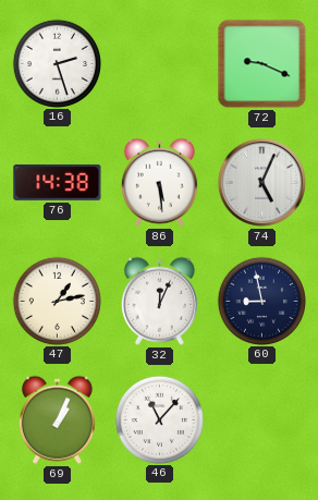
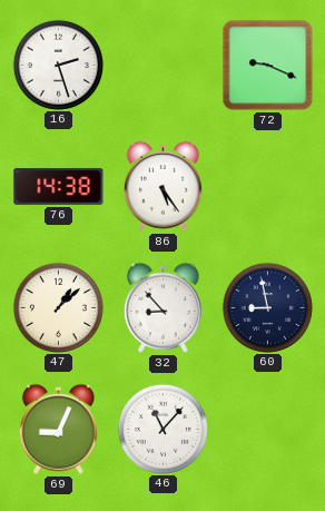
86: 5:29 -> 5:24
74: 5:04 -> none
47: 1:13 -> 1:08
32: 12:04 -> 8:53
69: 1:04 -> 9:04
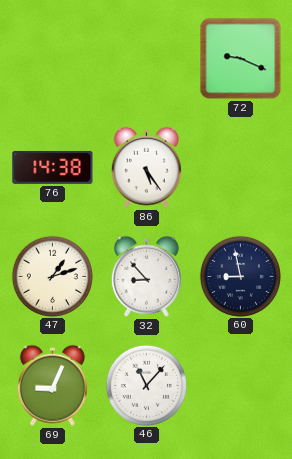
16: 2:27 -> none
47: 1:08 -> 1:12
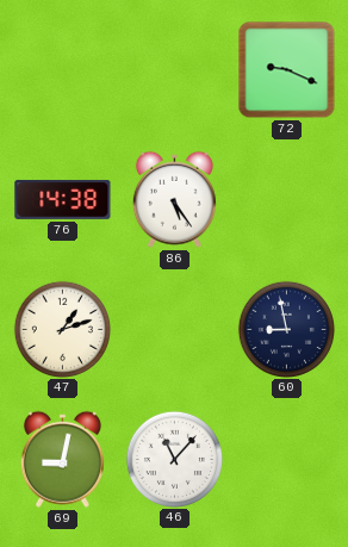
32: 8:53 -> none
69: 9:04 -> 9:02
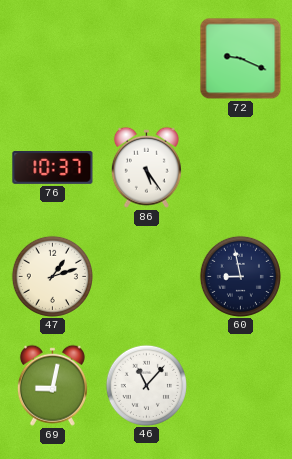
76: 14:38 -> 10:37
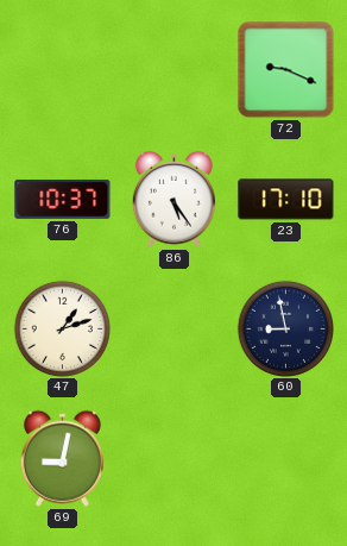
23: none -> 17:10
46: 11:07 -> none
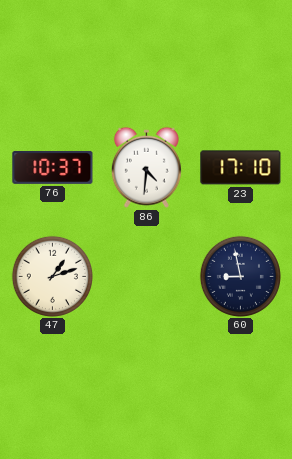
72: 9:19 -> none
86: 5:24 -> 4:31
69: 9:02 -> none
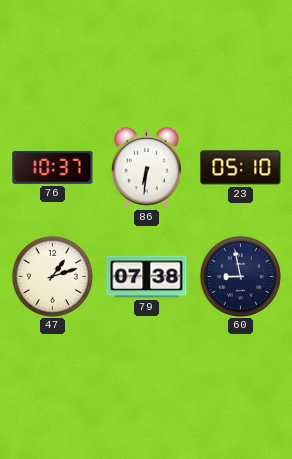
86: 4:31 -> 6:31
23: 17:10 -> 05:10
79: none -> 07:38
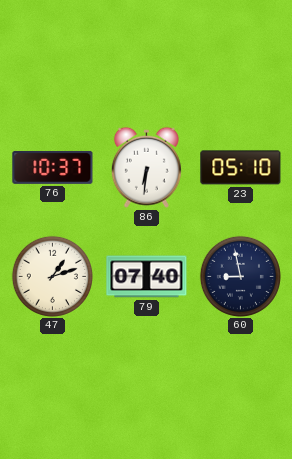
79: 07:38 -> 07:40
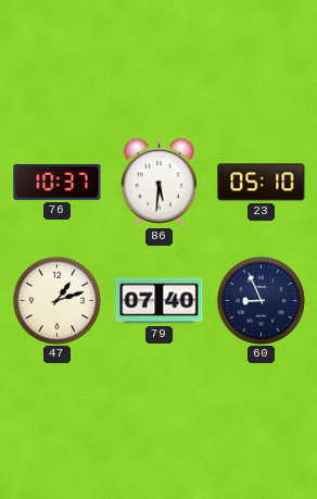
86: 6:31 -> 5:31
60: 8:58 -> 8:56
